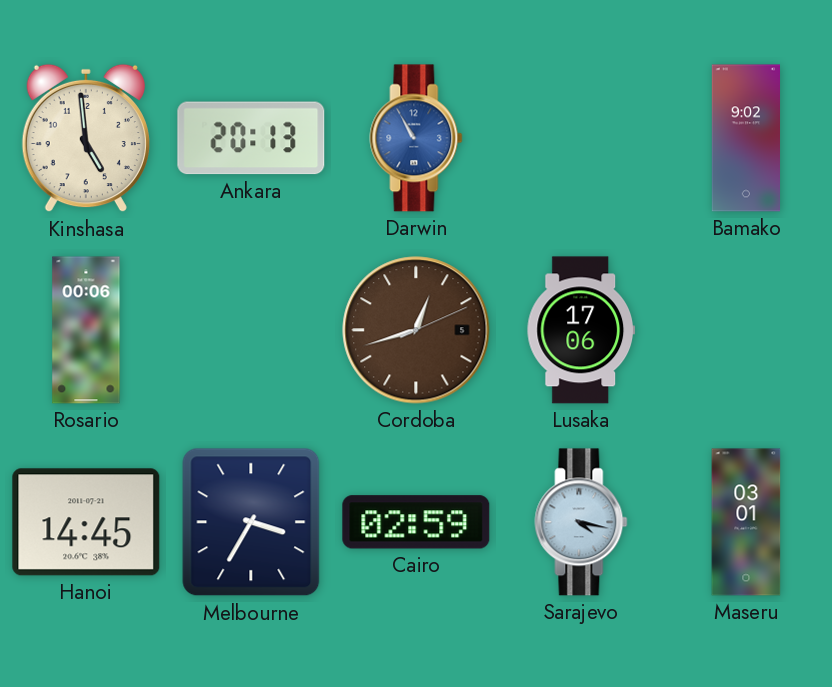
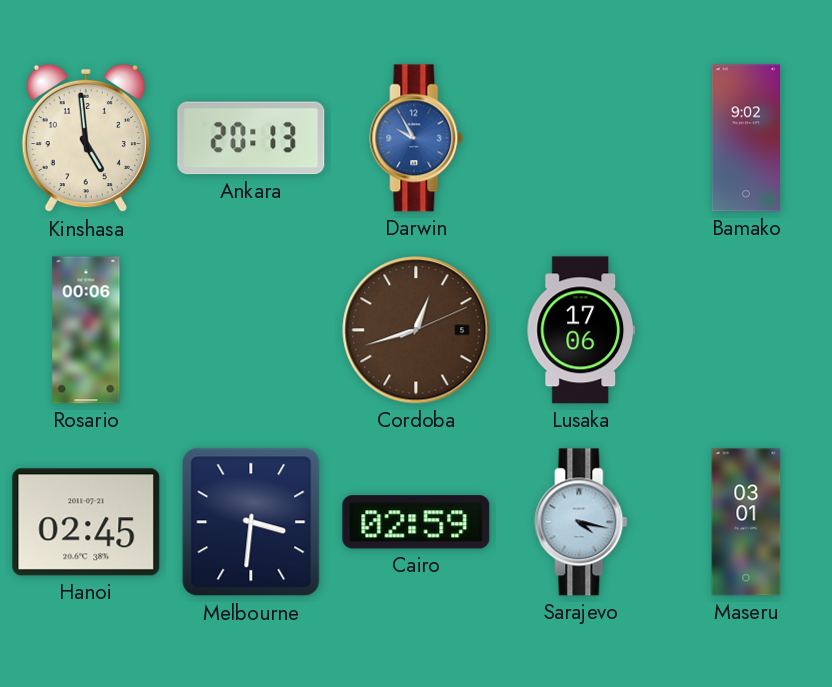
Darwin: 10:55 -> 9:55
Hanoi: 14:45 -> 02:45
Melbourne: 3:35 -> 3:31
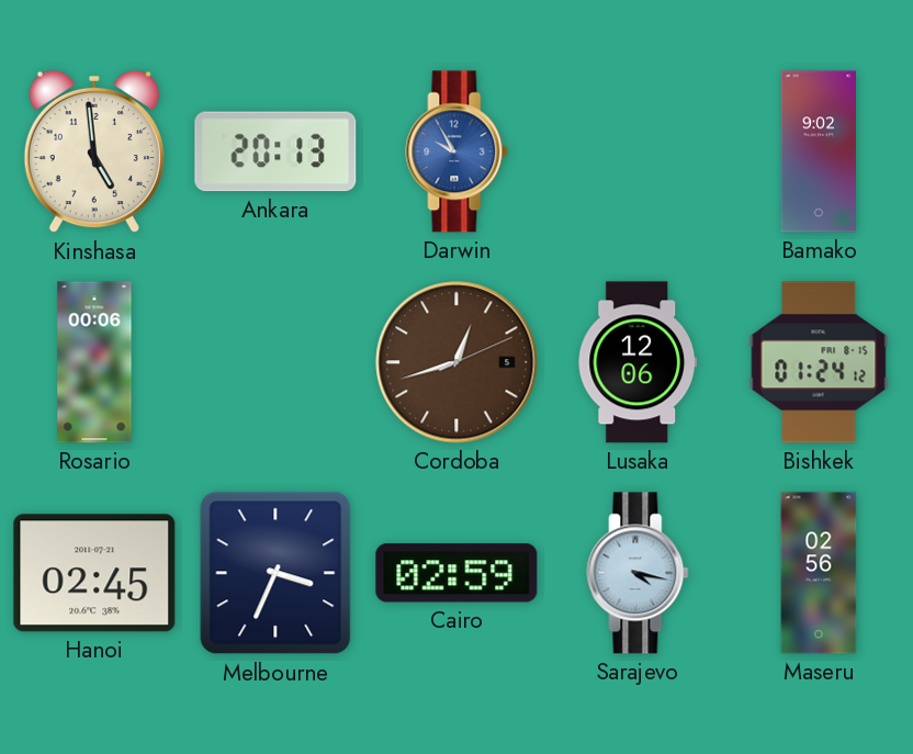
Lusaka: 17:06 -> 12:06
Bishkek: none -> 01:24
Melbourne: 3:31 -> 3:34
Maseru: 03:01 -> 02:56
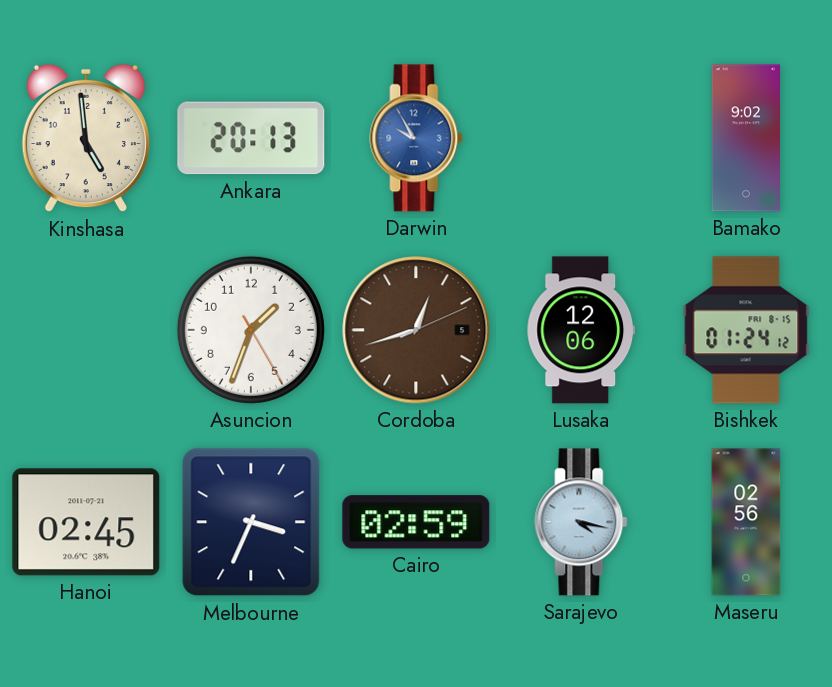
Rosario: 00:06 -> none
Asuncion: none -> 1:33
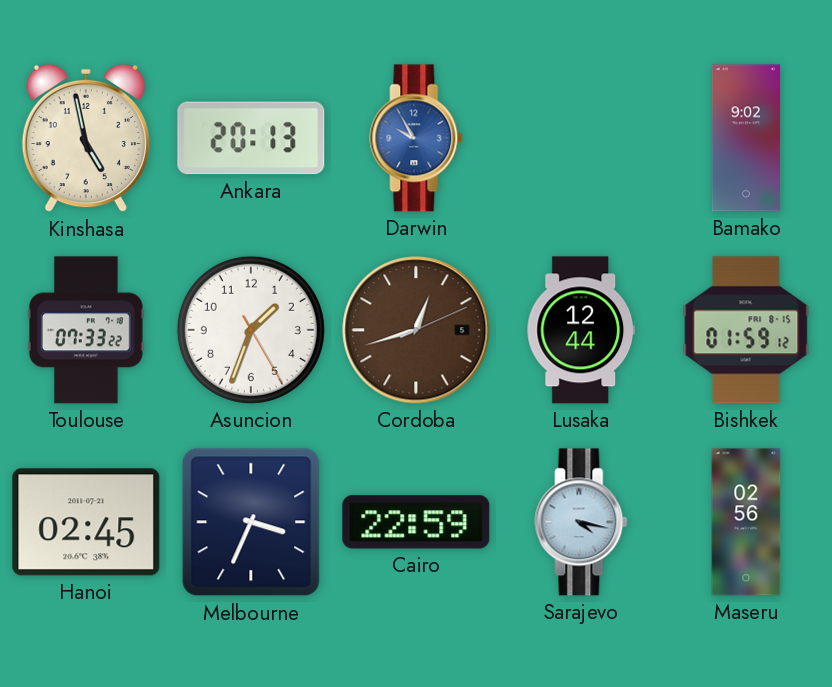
Kinshasa: 4:59 -> 4:58
Toulouse: none -> 07:33
Lusaka: 12:06 -> 12:44
Bishkek: 01:24 -> 01:59
Cairo: 02:59 -> 22:59
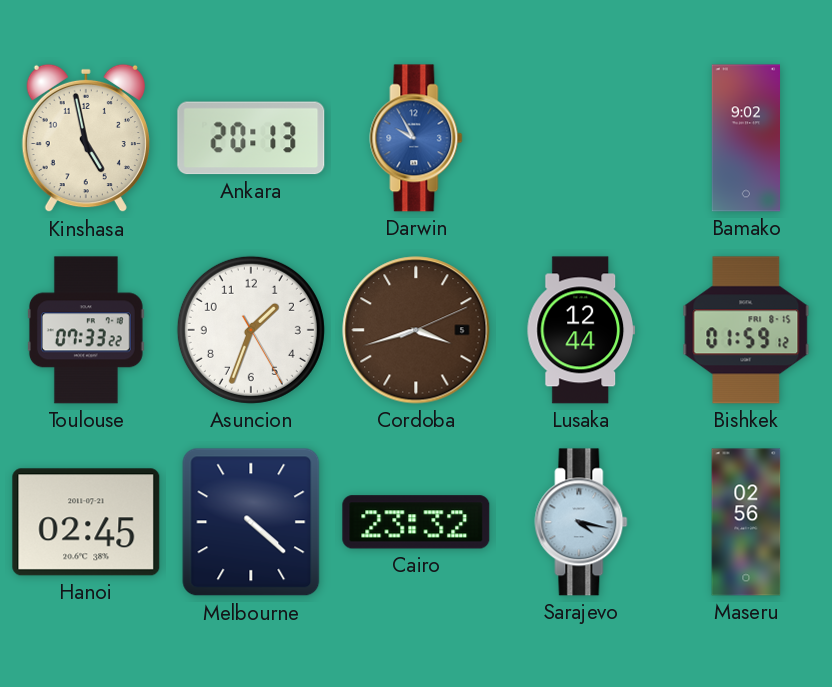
Cordoba: 12:42 -> 3:42
Melbourne: 3:34 -> 4:22
Cairo: 22:59 -> 23:32
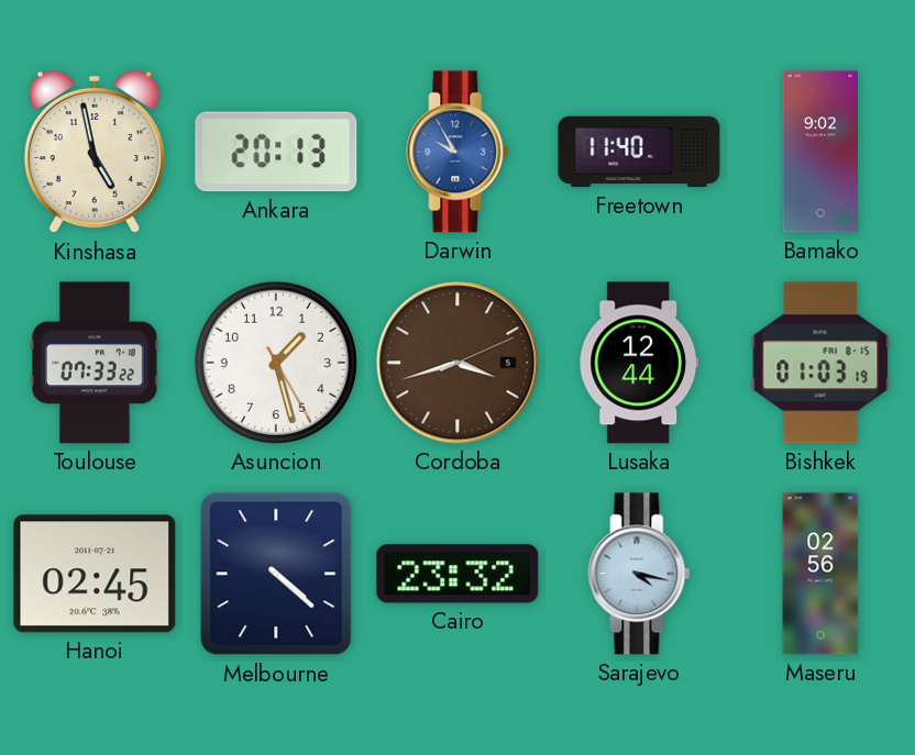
Freetown: none -> 11:40
Asuncion: 1:33 -> 1:27
Bishkek: 01:59 -> 01:03
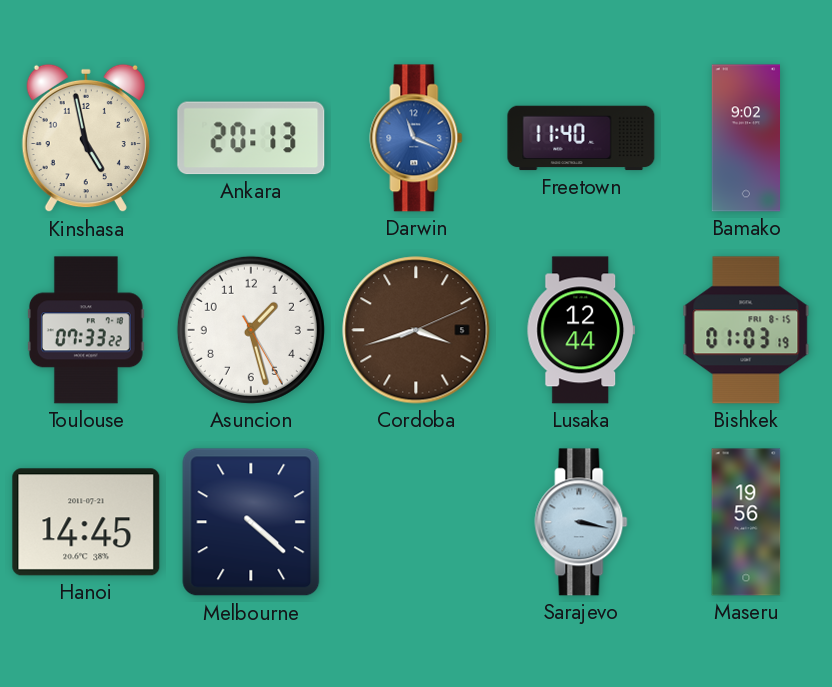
Darwin: 9:55 -> 11:19
Hanoi: 02:45 -> 14:45
Cairo: 23:32 -> none
Sarajevo: 4:17 -> 3:17
Maseru: 02:56 -> 19:56
